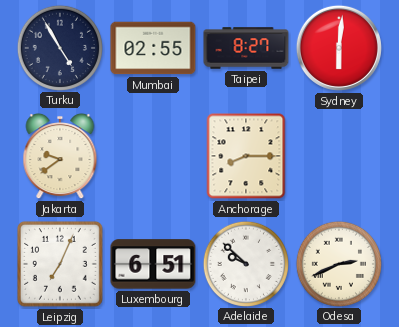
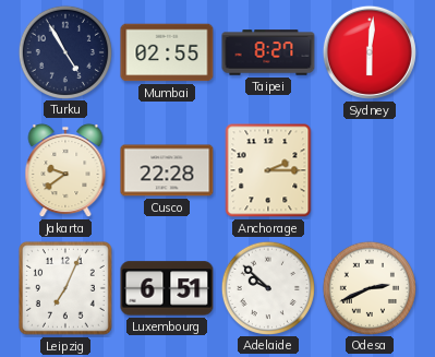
Cusco: none -> 22:28
Anchorage: 8:15 -> 2:15
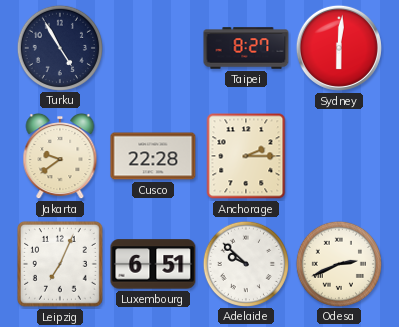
Mumbai: 02:55 -> none
